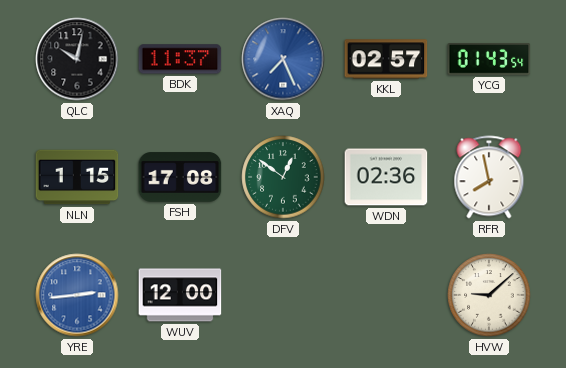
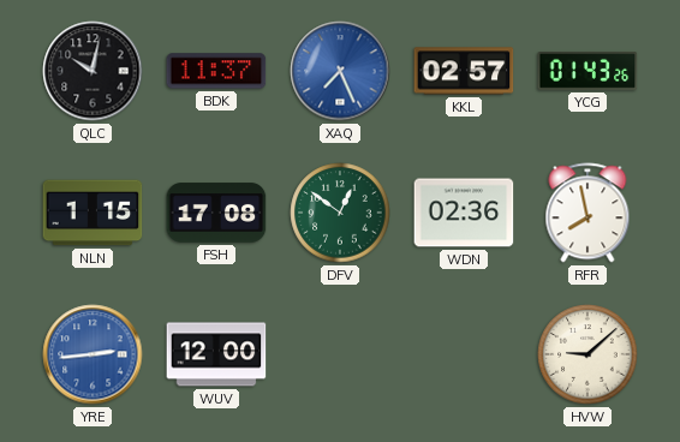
YCG: 01:43:54 -> 01:43:26
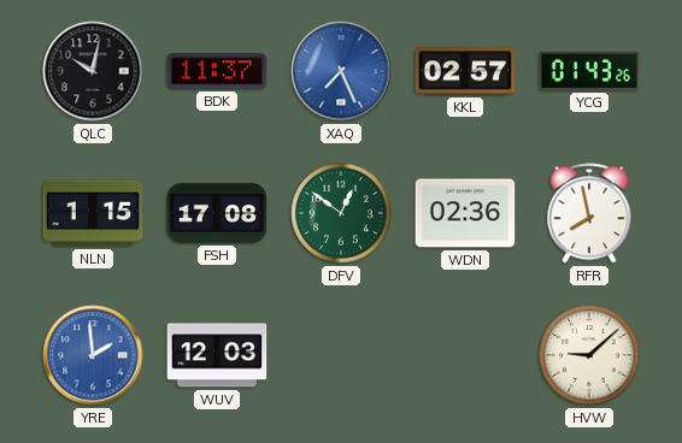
YRE: 2:44 -> 1:59
WUV: 12:00 -> 12:03
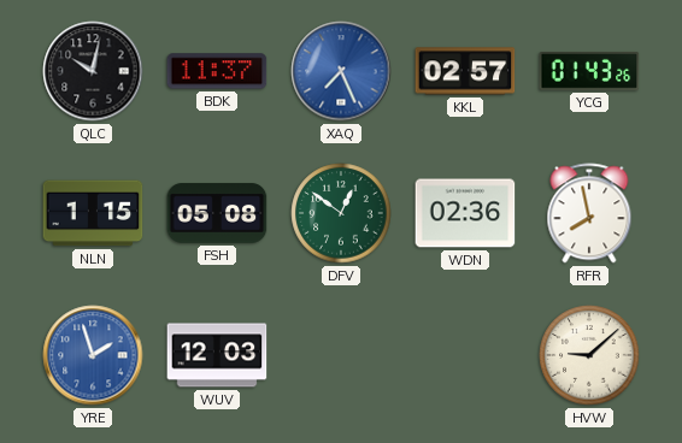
FSH: 17:08 -> 05:08
YRE: 1:59 -> 1:57
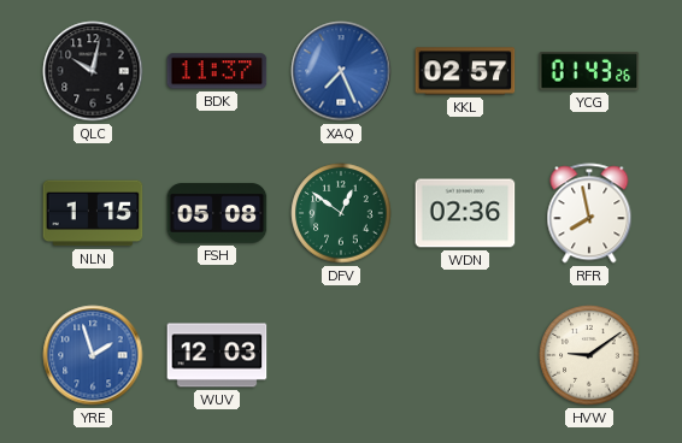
HVW: 9:08 -> 9:09
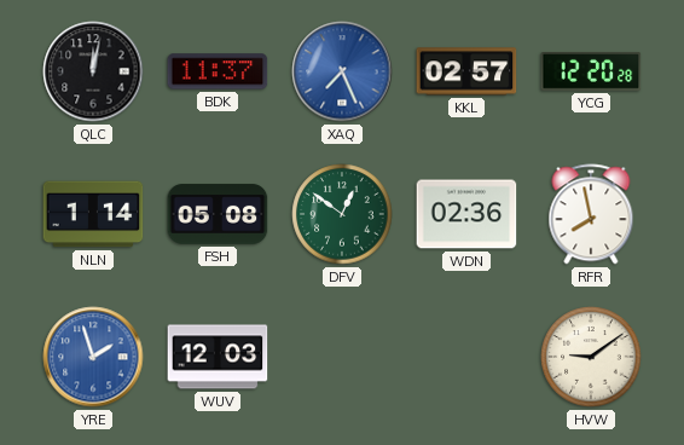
QLC: 10:02 -> 12:02
YCG: 01:43 -> 12:20
NLN: 1:15 -> 1:14
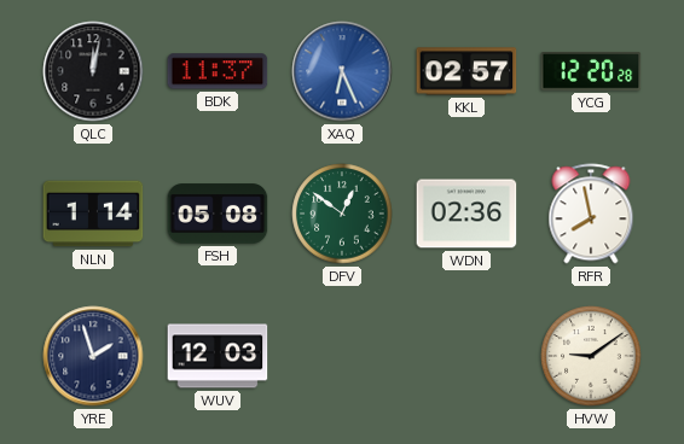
XAQ: 7:26 -> 6:26
YRE dial: blue -> navy
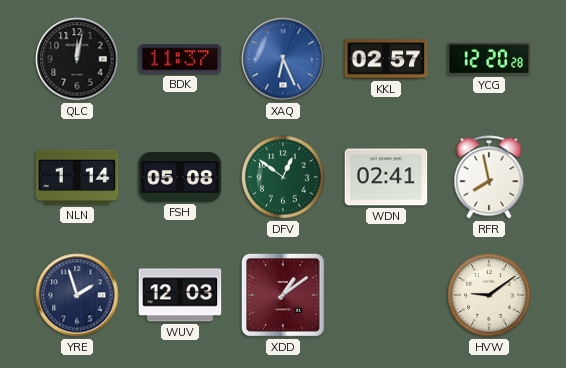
WDN: 02:36 -> 02:41
XDD: none -> 1:09
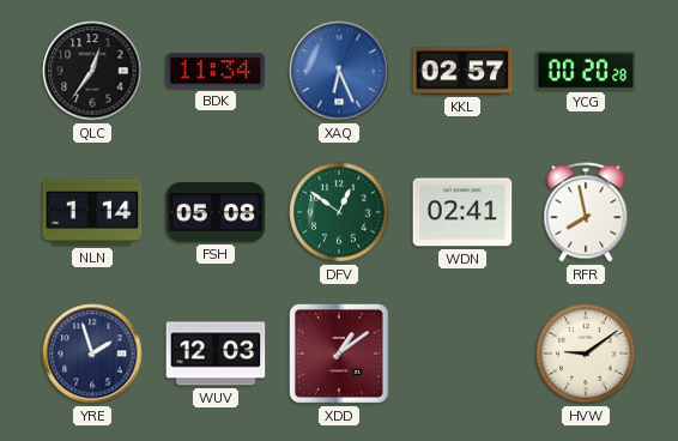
QLC: 12:02 -> 12:36
BDK: 11:37 -> 11:34
YCG: 12:20 -> 00:20
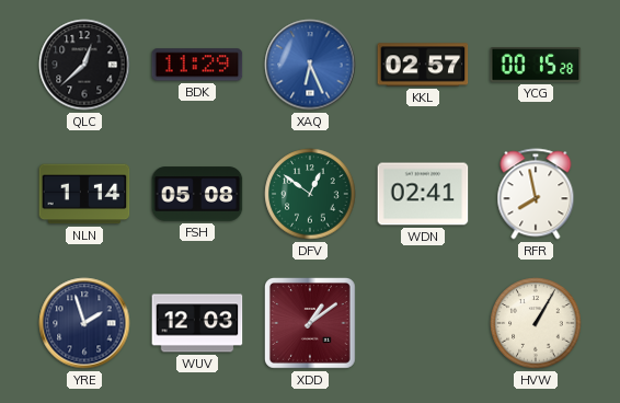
QLC: 12:36 -> 12:38
BDK: 11:34 -> 11:29
YCG: 00:20 -> 00:15
HVW: 9:09 -> 1:05
